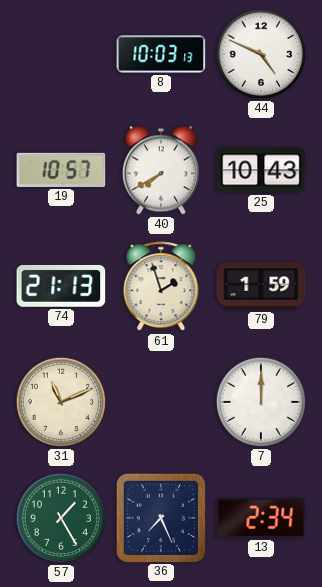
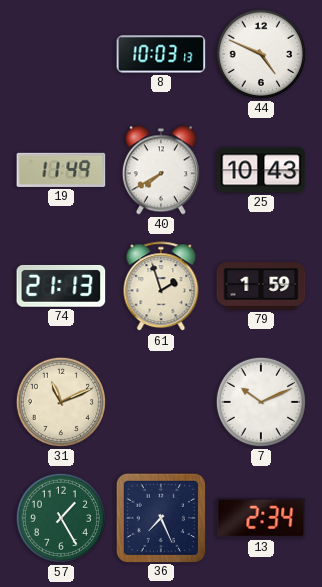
19: 10:57 -> 11:49
7: 12:00 -> 10:11
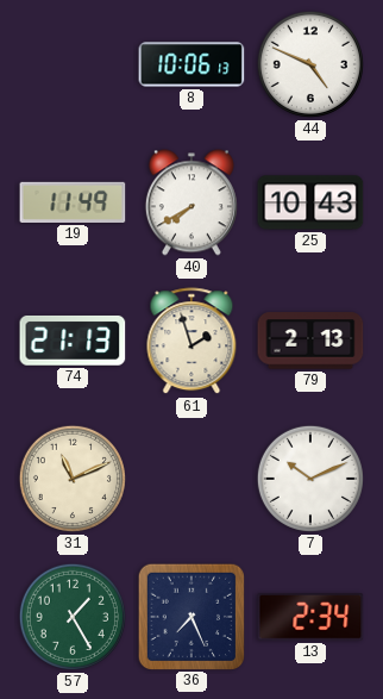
8: 10:03 -> 10:06
79: 1:59 -> 2:13
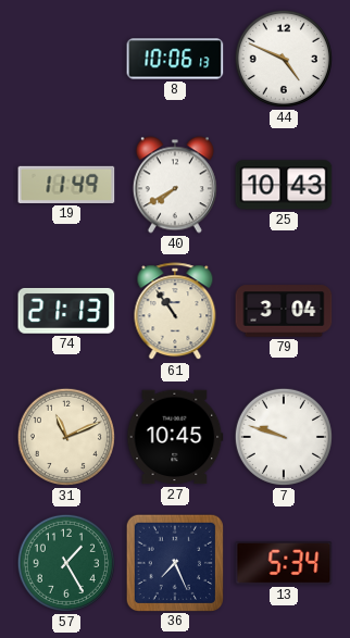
61: 1:57 -> 10:54
79: 2:13 -> 3:04
27: none -> 10:45
7: 10:11 -> 9:48
13: 2:34 -> 5:34
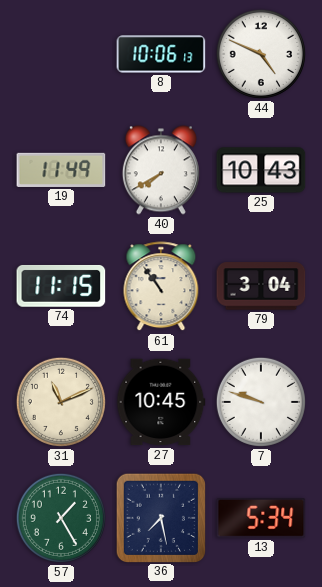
74: 21:13 -> 11:15
36: 7:26 -> 7:28
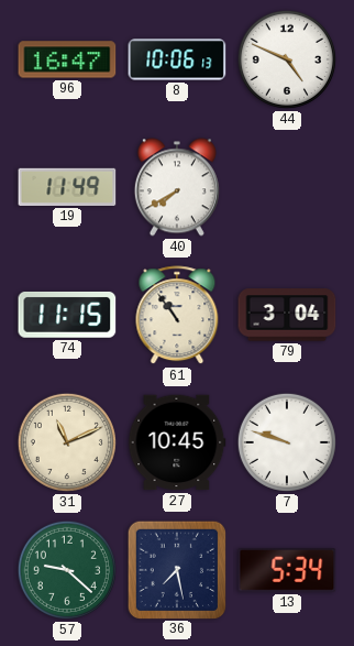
96: none -> 16:47
25: 10:43 -> none
57: 1:25 -> 9:22
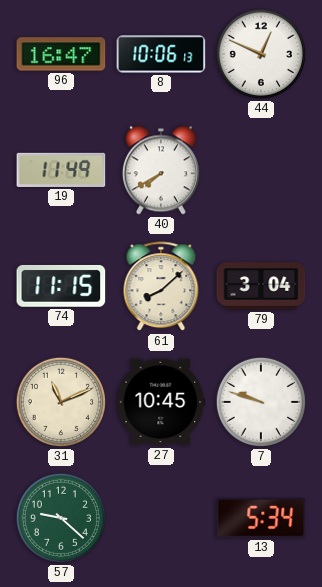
44: 4:49 -> 12:49
61: 10:54 -> 8:08
36: 7:28 -> none
